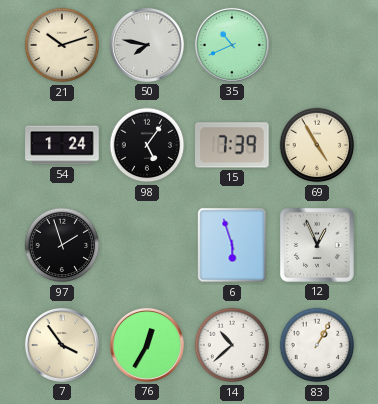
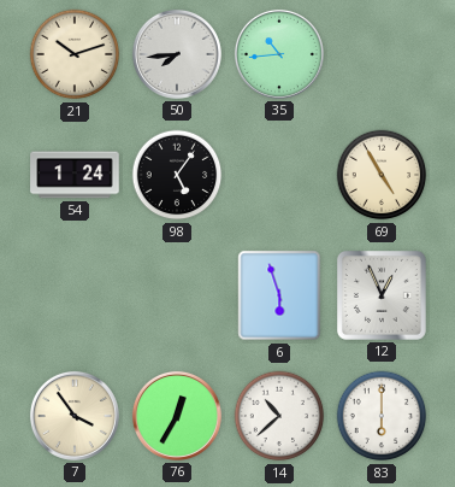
50: 7:47 -> 7:44
35: 10:41 -> 10:44
15: 7:39 -> none
97: 1:57 -> none
83: 1:05 -> 6:00
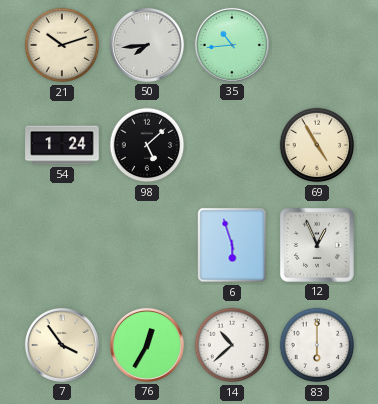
98: 5:06 -> 5:08
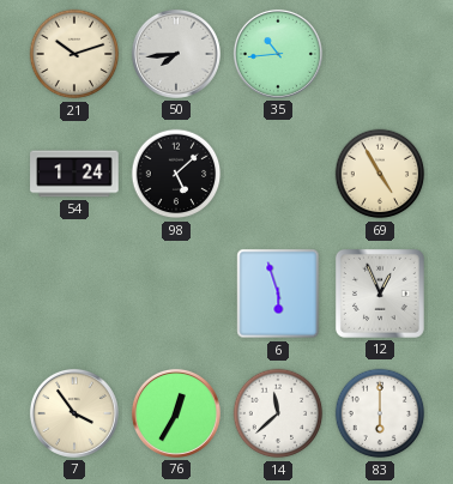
14: 10:38 -> 11:38
